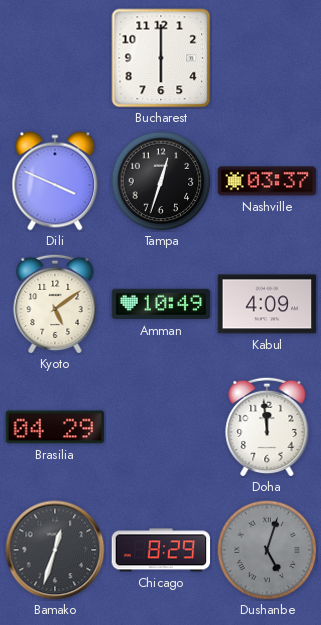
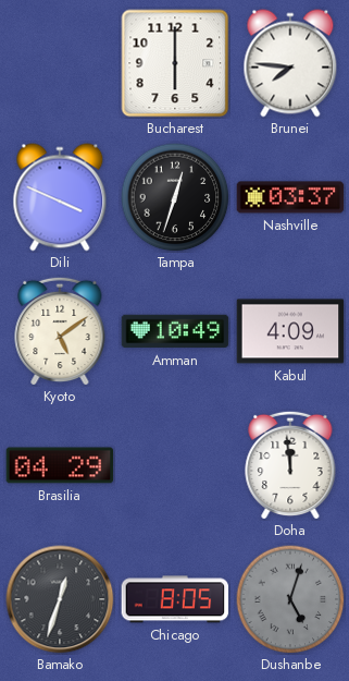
Brunei: none -> 7:46
Chicago: 8:29 -> 8:05
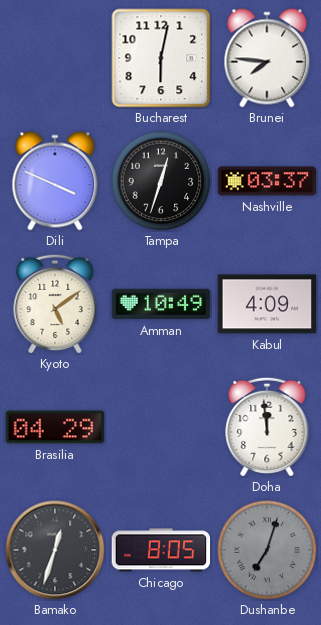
Bucharest: 6:00 -> 6:02
Dushanbe: 5:03 -> 7:03
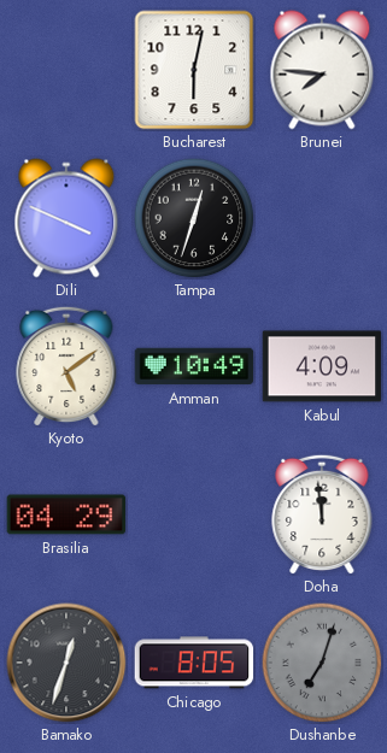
Nashville: 03:37 -> none
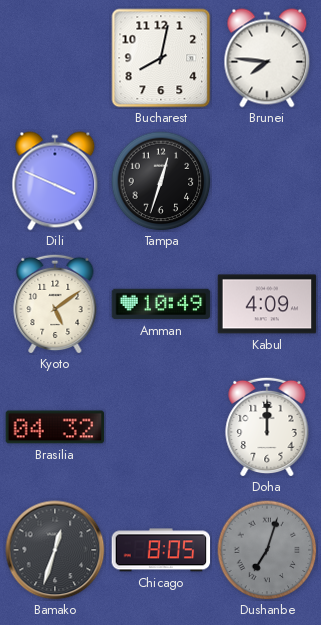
Bucharest: 6:02 -> 8:02
Brasilia: 04:29 -> 04:32
Doha: 11:59 -> 12:00
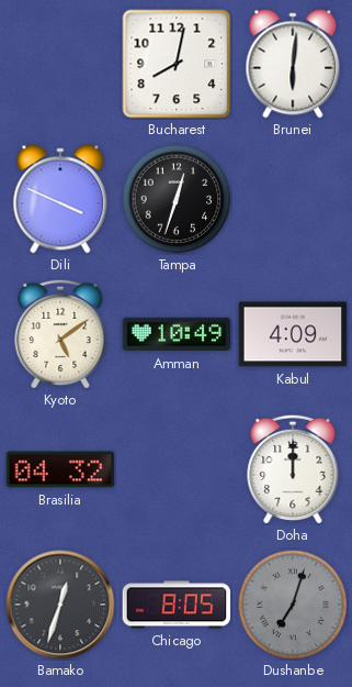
Brunei: 7:46 -> 6:01
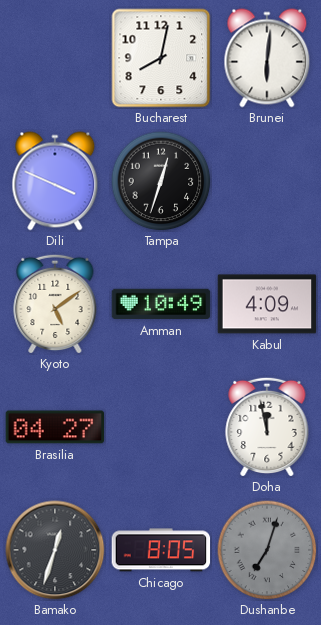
Brasilia: 04:32 -> 04:27
Doha: 12:00 -> 11:58
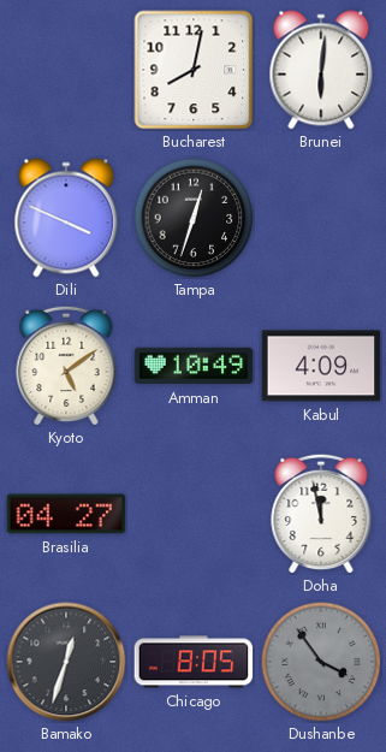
Dushanbe: 7:03 -> 3:54
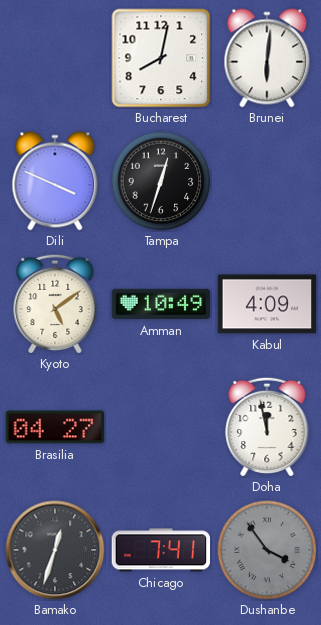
Chicago: 8:05 -> 7:41
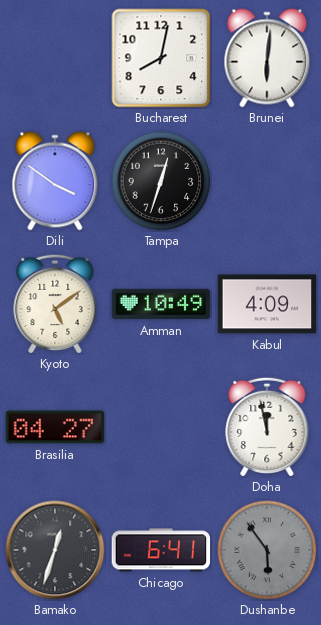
Dili: 3:49 -> 3:51
Chicago: 7:41 -> 6:41
Dushanbe: 3:54 -> 5:54
